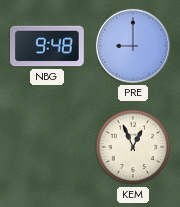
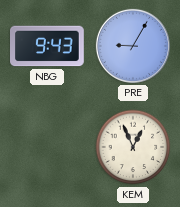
NBG: 9:48 -> 9:43
PRE: 9:00 -> 9:05
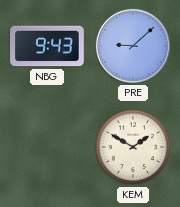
PRE: 9:05 -> 9:08
KEM: 12:56 -> 1:50
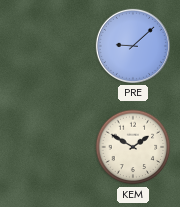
NBG: 9:43 -> none
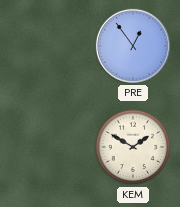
PRE: 9:08 -> 12:54
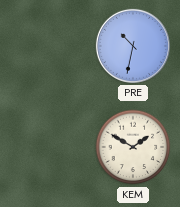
PRE: 12:54 -> 10:32
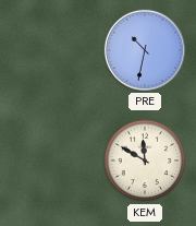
KEM: 1:50 -> 11:50
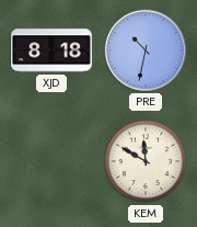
XJD: none -> 8:18
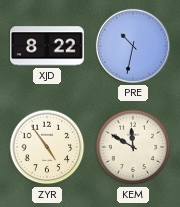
XJD: 8:18 -> 8:22
ZYR: none -> 4:54
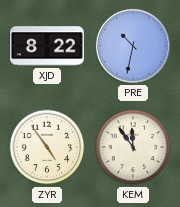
KEM: 11:50 -> 11:54
